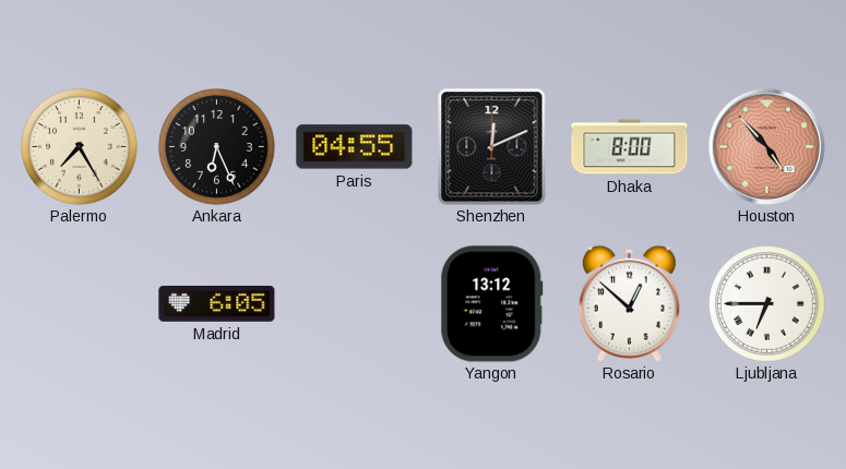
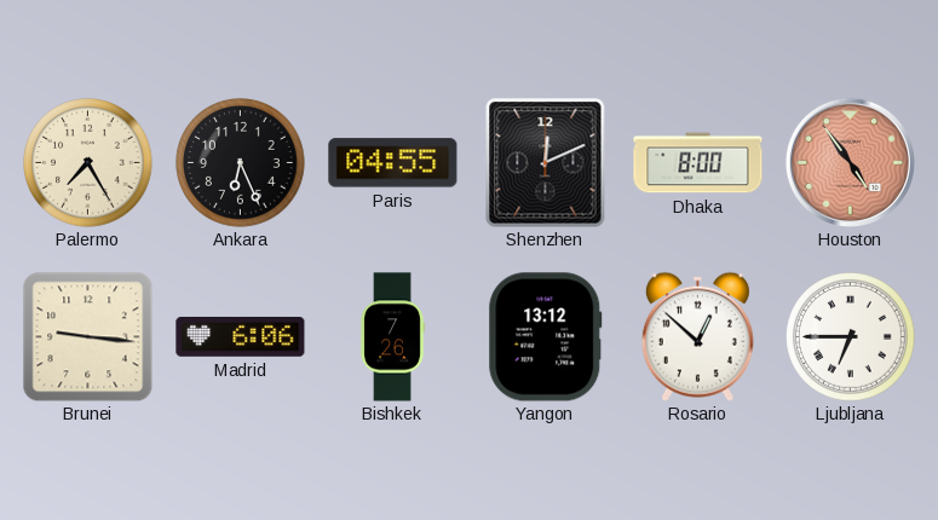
Houston: 4:53 -> 4:54
Brunei: none -> 9:16
Madrid: 6:05 -> 6:06
Bishkek: none -> 7:26
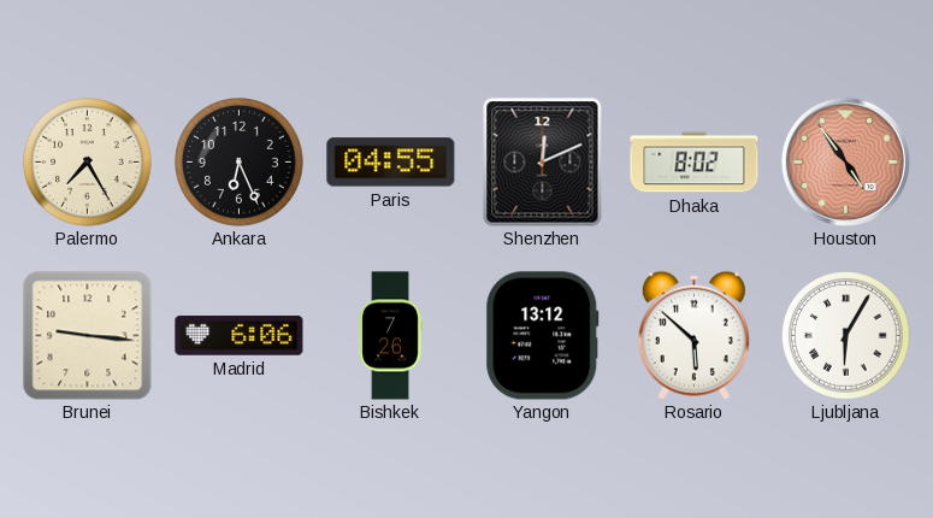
Dhaka: 8:00 -> 8:02
Rosario: 12:52 -> 5:52
Ljubljana: 6:45 -> 6:05
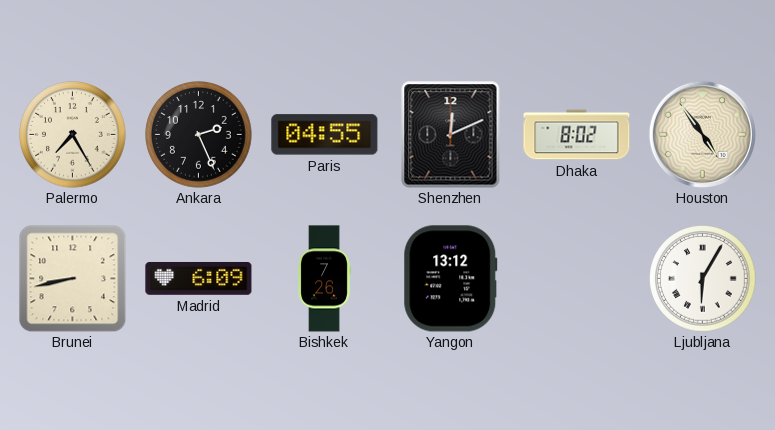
Ankara: 6:26 -> 2:26
Houston dial: salmon -> cream
Brunei: 9:16 -> 8:43
Madrid: 6:06 -> 6:09
Rosario: 5:52 -> none
